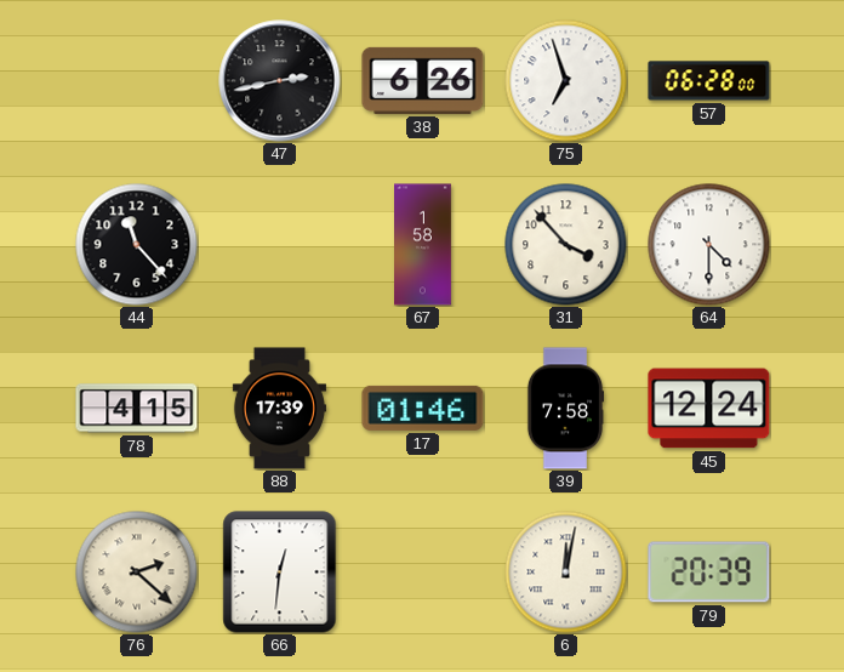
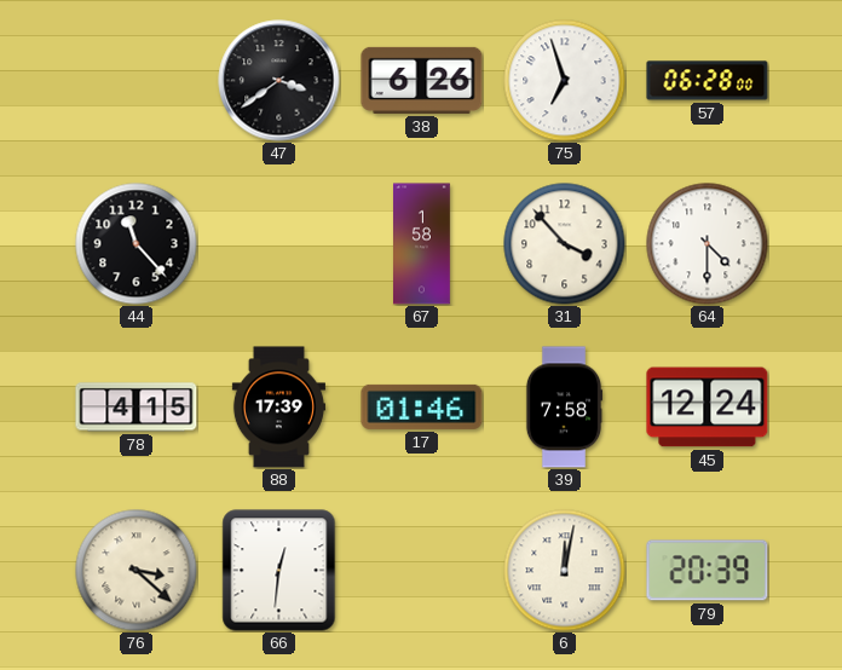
47: 2:43 -> 3:39
76: 2:22 -> 3:22
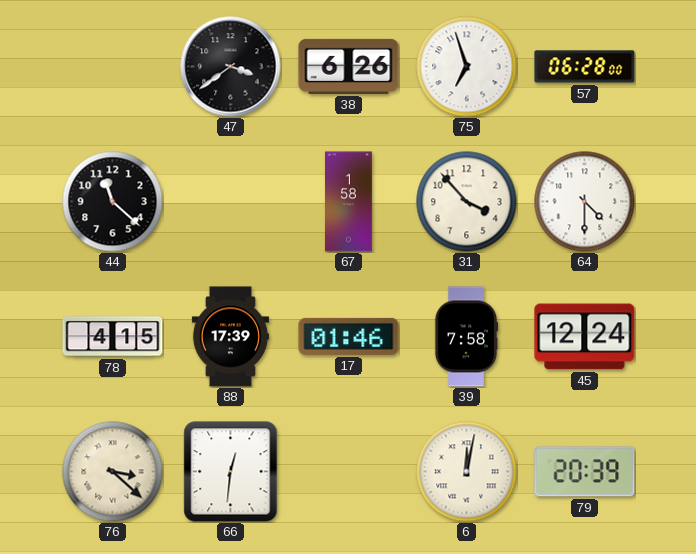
44: 11:23 -> 11:22
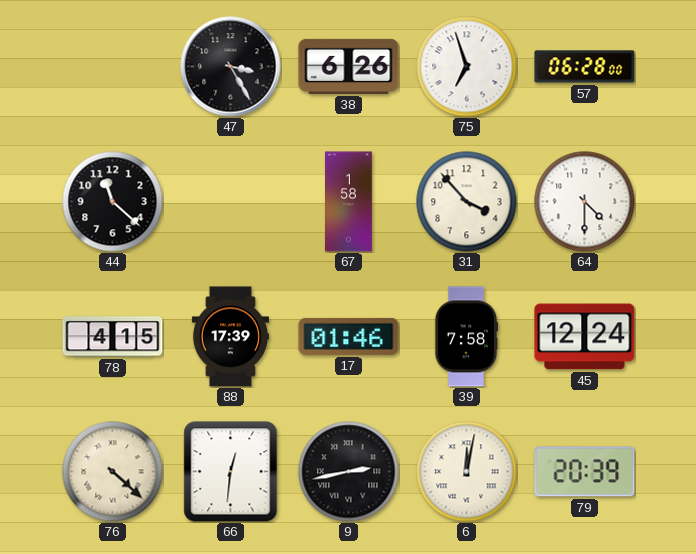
47: 3:39 -> 3:25
76: 3:22 -> 4:22
9: none -> 2:43
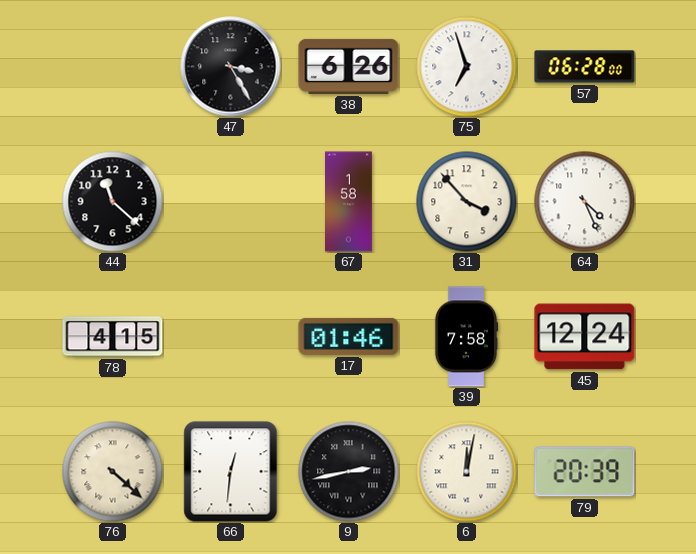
64: 4:30 -> 4:26
88: 17:39 -> none
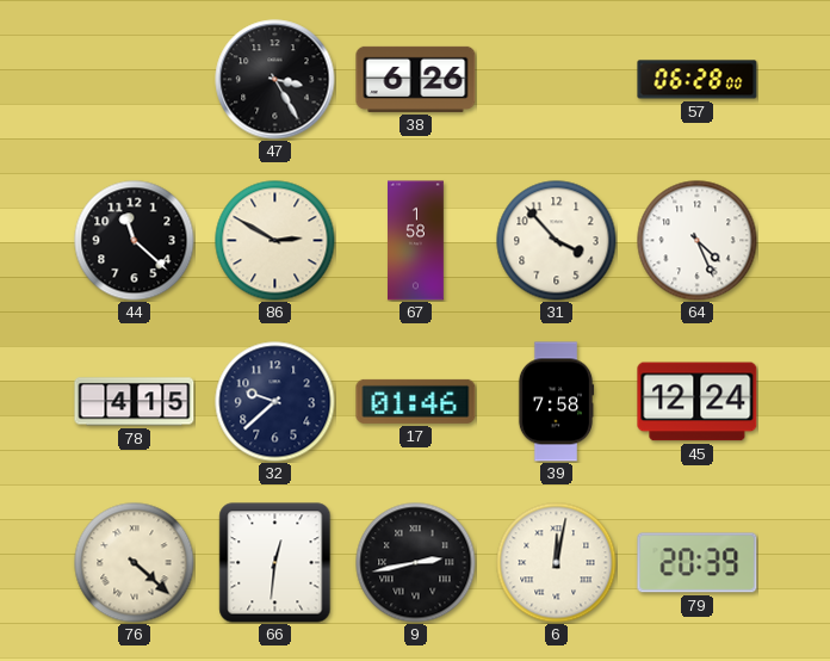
75: 6:57 -> none
86: none -> 2:50
32: none -> 9:38
